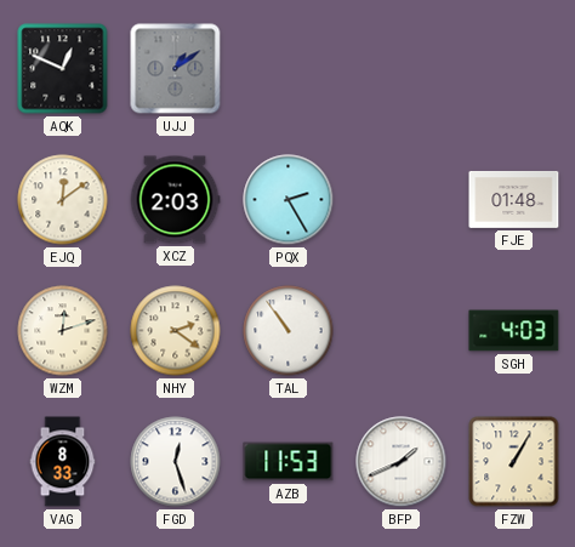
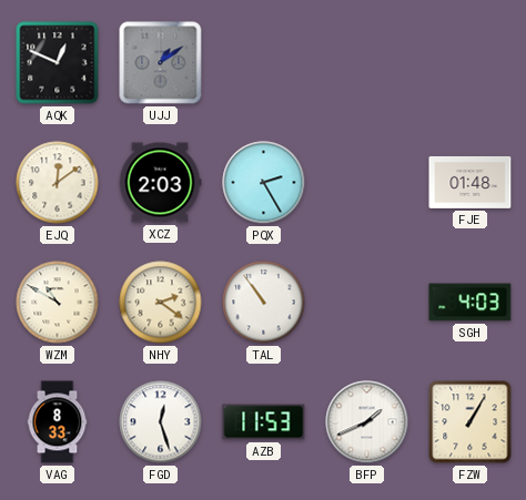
WZM: 12:12 -> 10:50
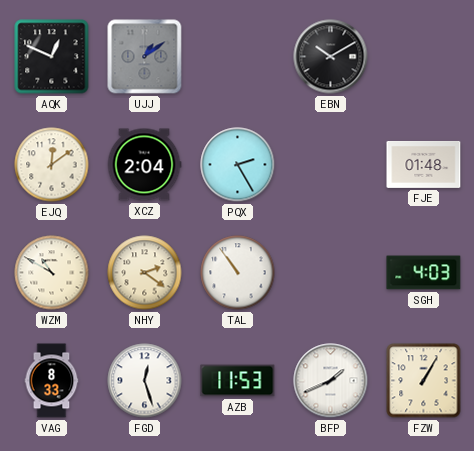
EBN: none -> 10:10
XCZ: 2:03 -> 2:04
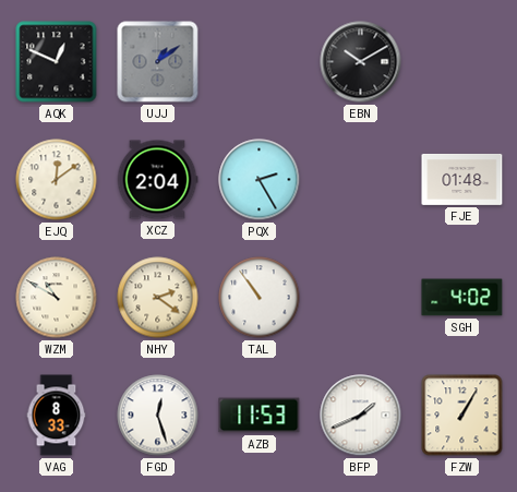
SGH: 4:03 -> 4:02
